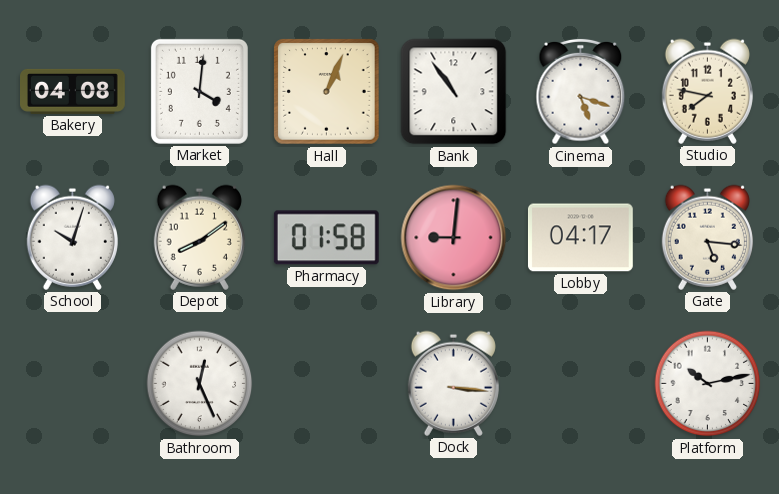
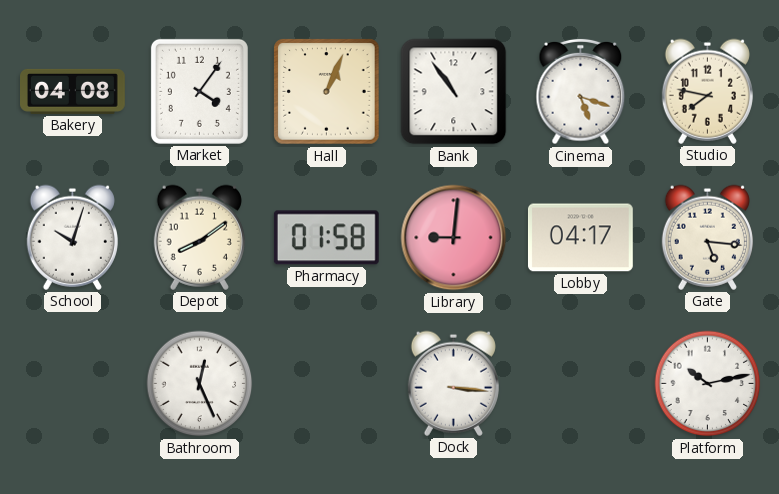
Market: 4:01 -> 4:06
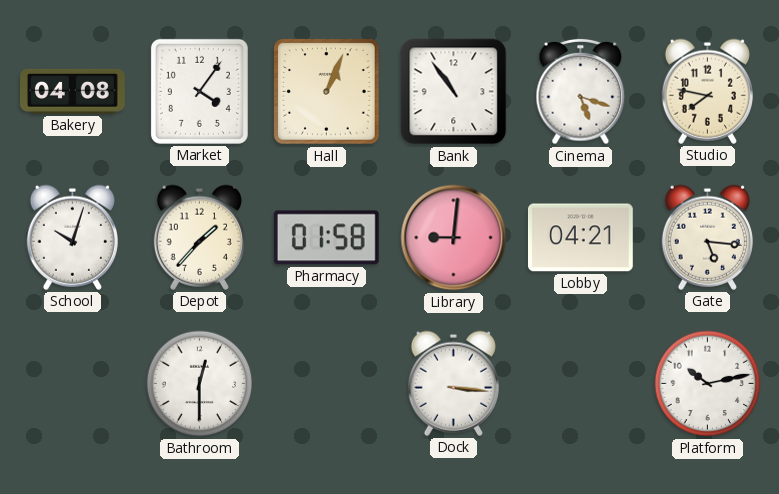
Depot: 8:09 -> 1:37
Lobby: 04:17 -> 04:21
Bathroom: 12:26 -> 12:30
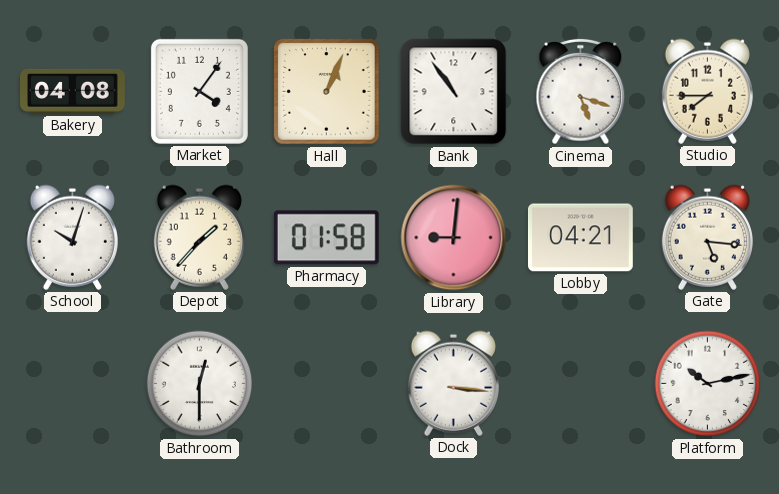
Studio: 7:47 -> 7:45
